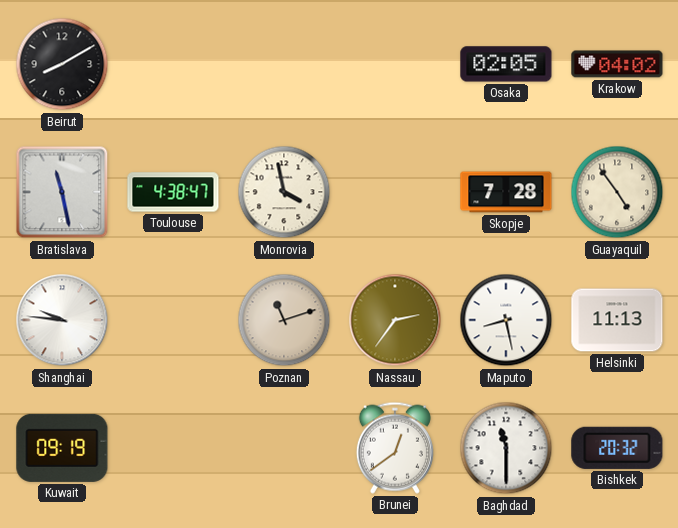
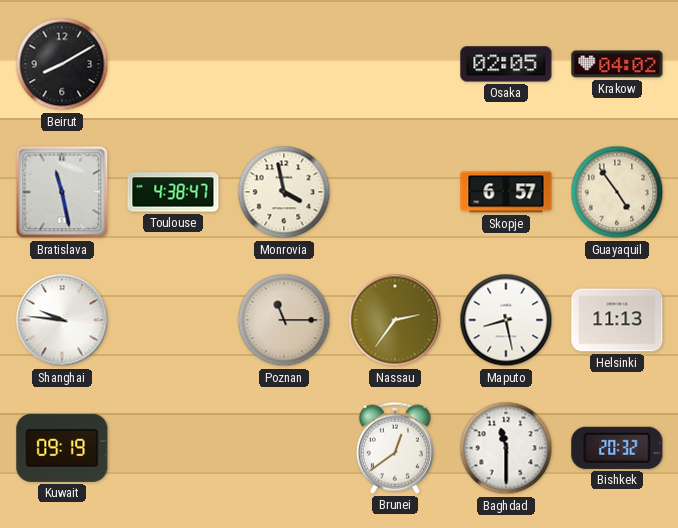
Skopje: 7:28 -> 6:57
Poznan: 11:12 -> 11:15
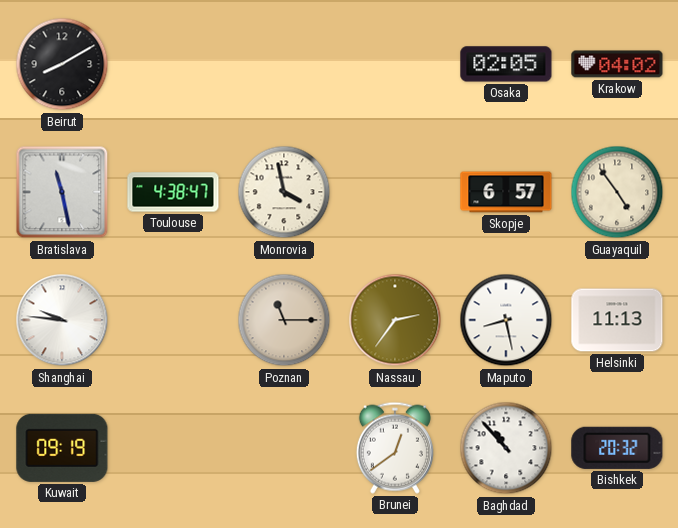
Baghdad: 11:30 -> 10:53
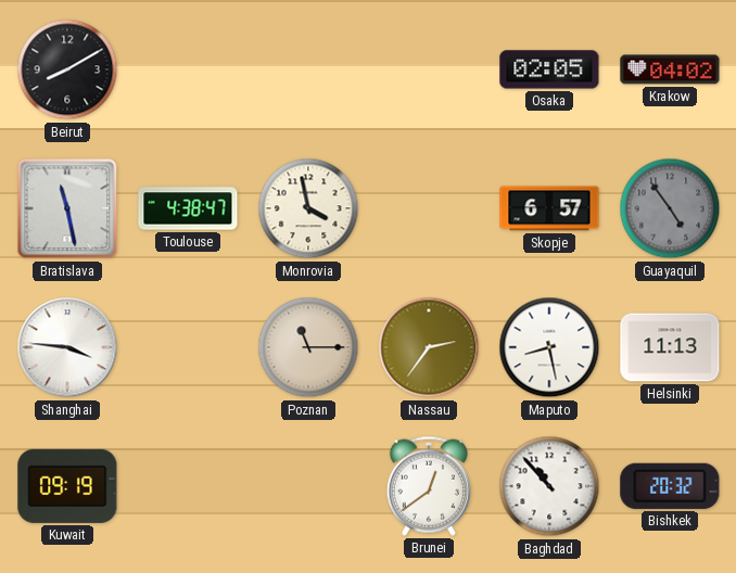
Guayaquil dial: cream -> grey
Shanghai: 9:46 -> 3:46
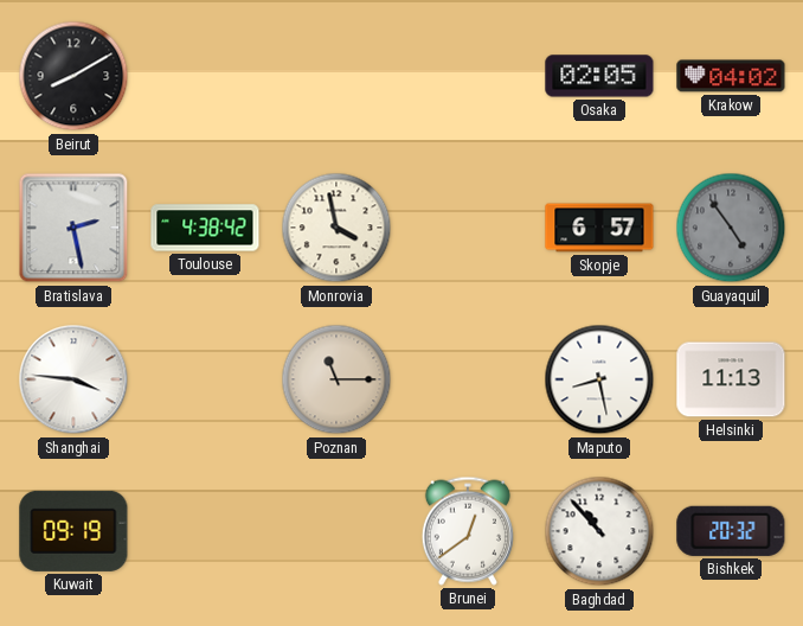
Bratislava: 11:28 -> 2:28
Toulouse: 4:38:47 -> 4:38:42
Nassau: 2:36 -> none
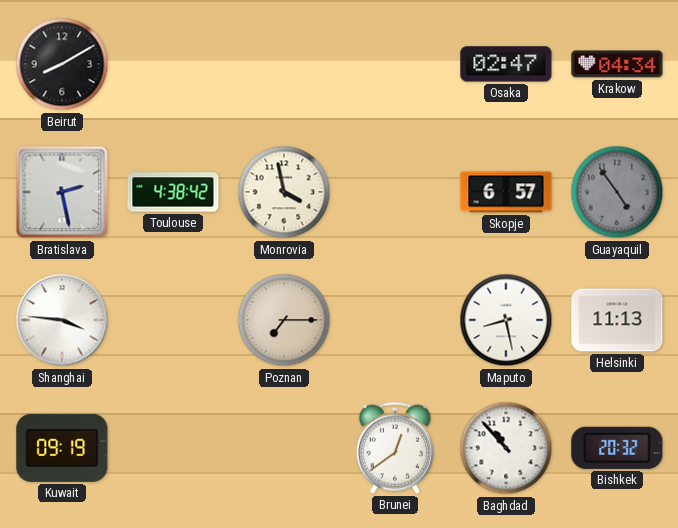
Osaka: 02:05 -> 02:47
Krakow: 04:02 -> 04:34
Poznan: 11:15 -> 7:15
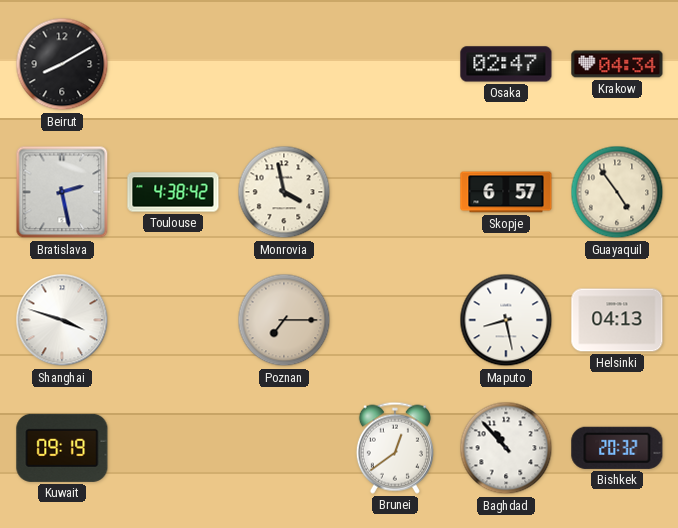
Guayaquil dial: grey -> cream
Shanghai: 3:46 -> 3:48
Helsinki: 11:13 -> 04:13
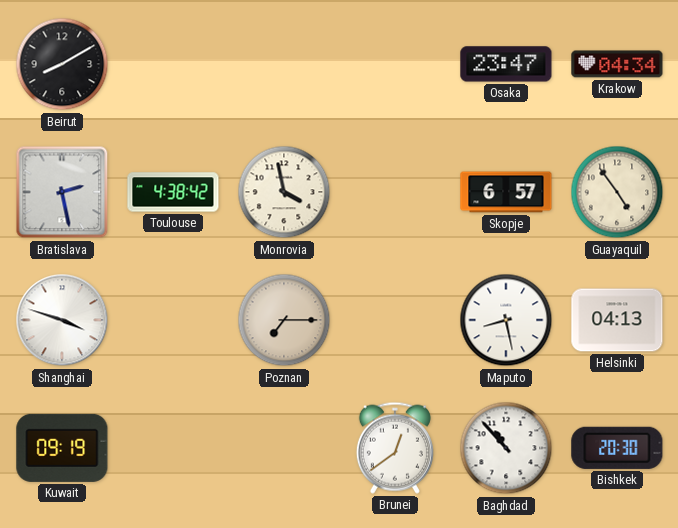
Osaka: 02:47 -> 23:47
Bishkek: 20:32 -> 20:30
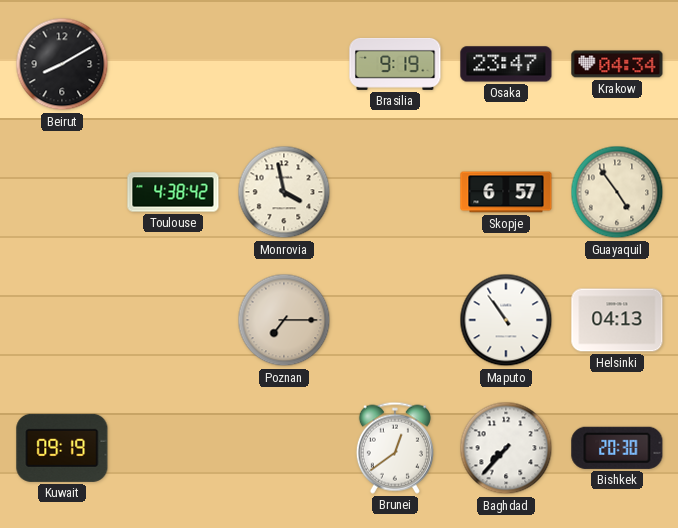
Brasilia: none -> 9:19
Bratislava: 2:28 -> none
Shanghai: 3:48 -> none
Maputo: 8:28 -> 10:54
Baghdad: 10:53 -> 7:37
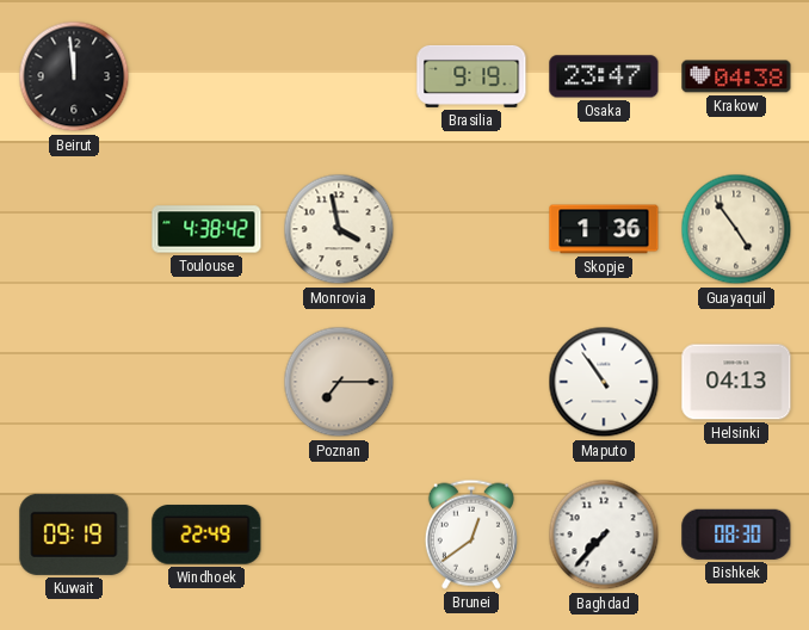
Beirut: 8:10 -> 11:59
Krakow: 04:34 -> 04:38
Skopje: 6:57 -> 1:36
Windhoek: none -> 22:49
Bishkek: 20:30 -> 08:30
